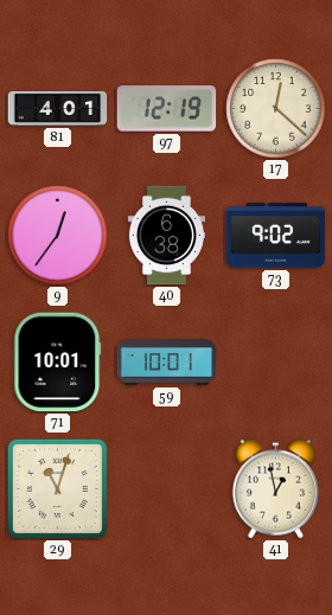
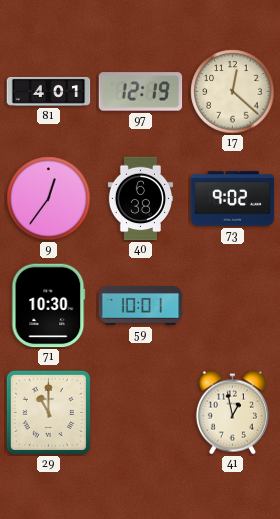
71: 10:01 -> 10:30
29: 11:03 -> 11:00
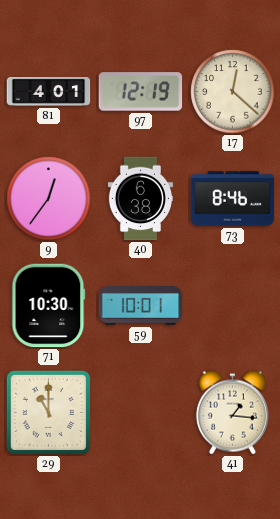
73: 9:02 -> 8:46
41: 12:58 -> 1:16
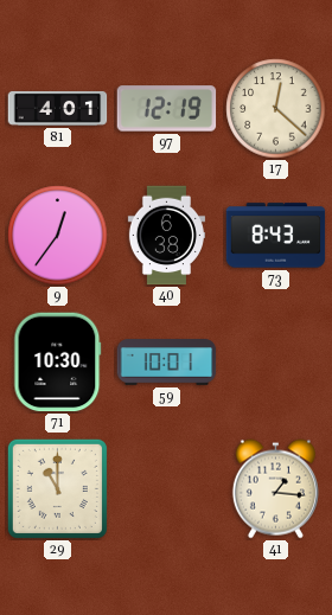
73: 8:46 -> 8:43
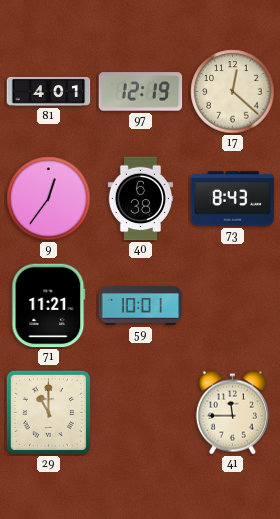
71: 10:30 -> 11:21
41: 1:16 -> 11:45
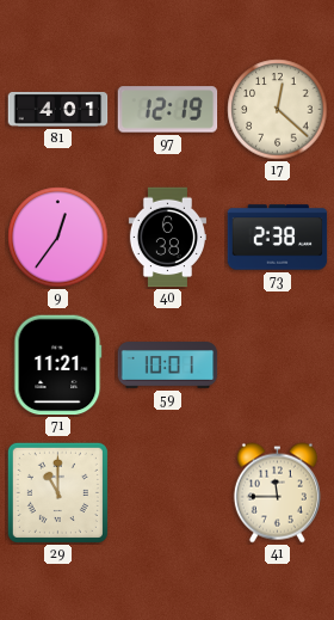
73: 8:43 -> 2:38
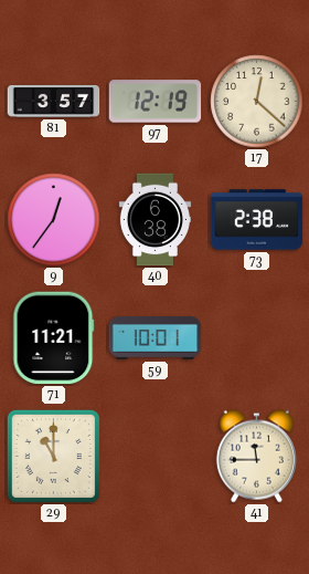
81: 4:01 -> 3:57
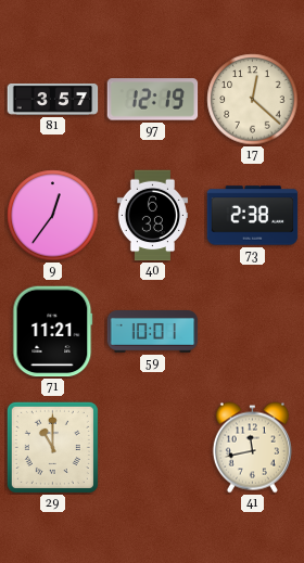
41: 11:45 -> 11:43
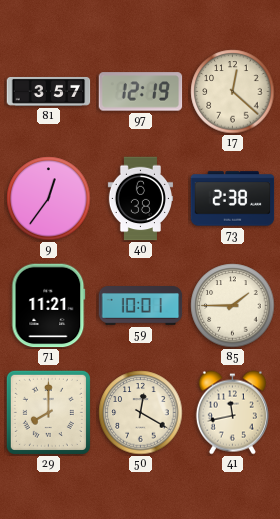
85: none -> 1:45
29: 11:00 -> 8:00
50: none -> 12:20
